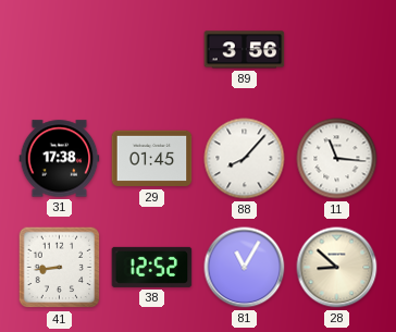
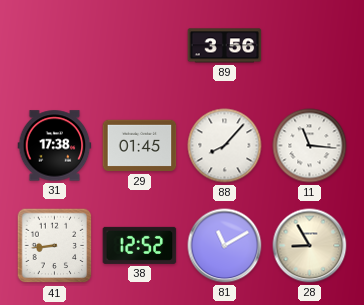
81: 11:05 -> 11:10
28: 8:52 -> 8:55
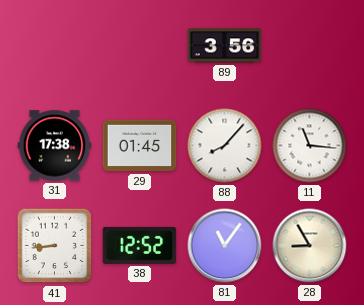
81: 11:10 -> 11:06
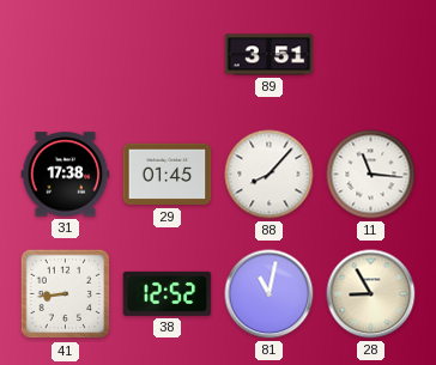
89: 3:56 -> 3:51
81: 11:06 -> 11:02
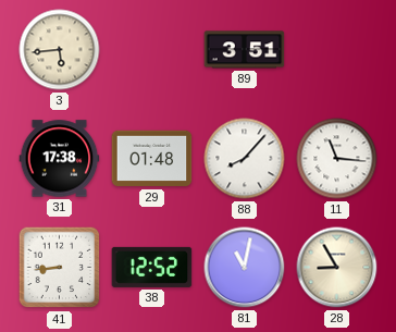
3: none -> 5:44
29: 01:45 -> 01:48
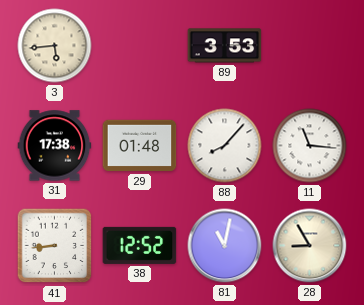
89: 3:51 -> 3:53
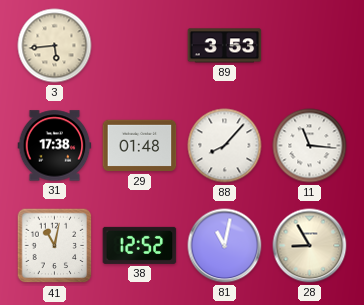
41: 8:44 -> 11:02
